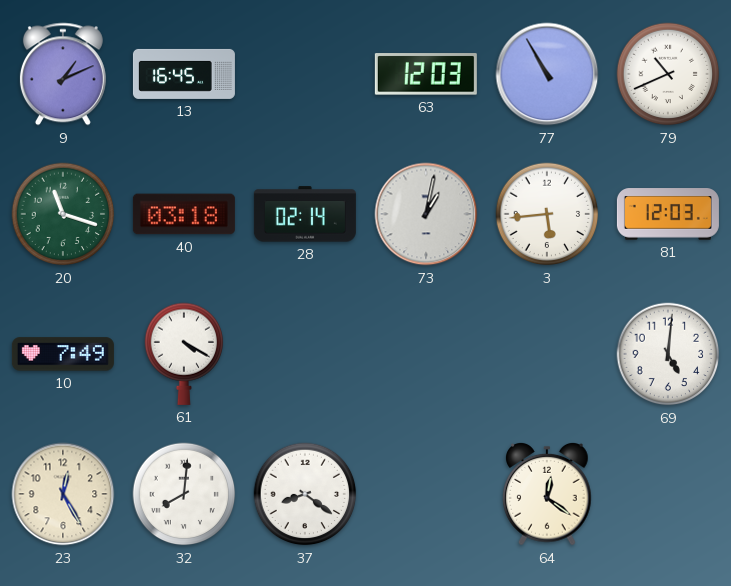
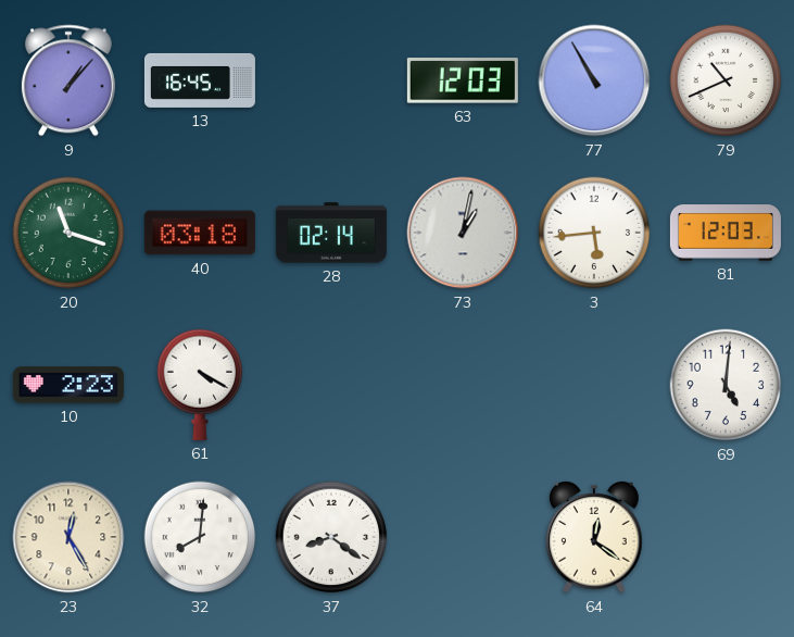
9: 1:11 -> 1:07
10: 7:49 -> 2:23
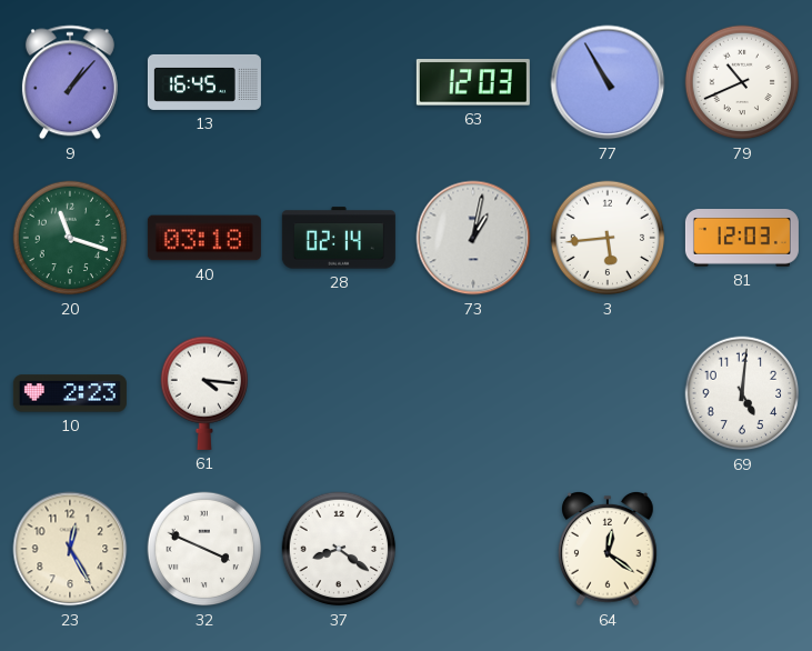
61: 4:20 -> 4:16
32: 8:01 -> 3:49
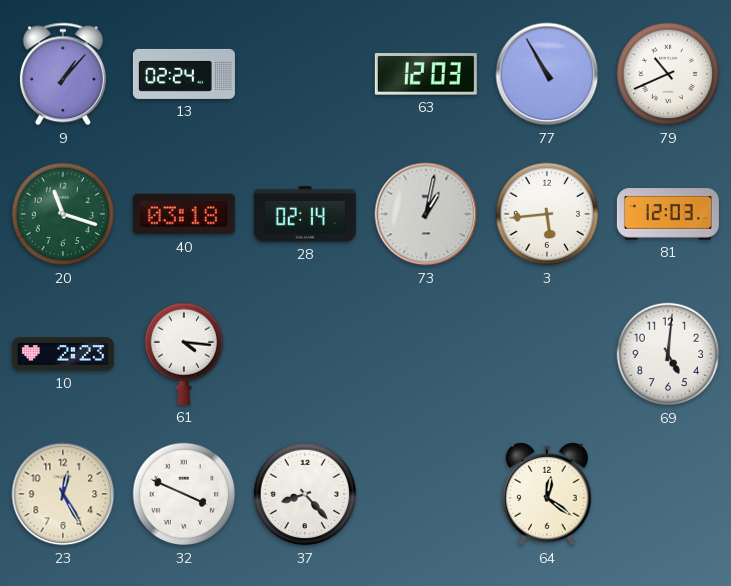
13: 16:45 -> 02:24
37: 8:21 -> 8:23
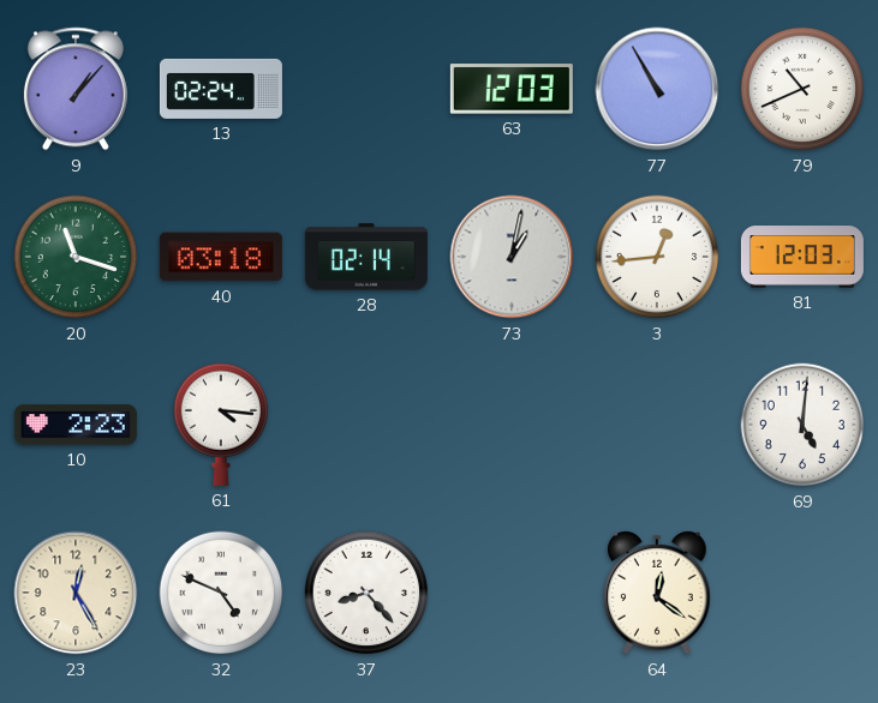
3: 5:44 -> 12:44
32: 3:49 -> 4:49
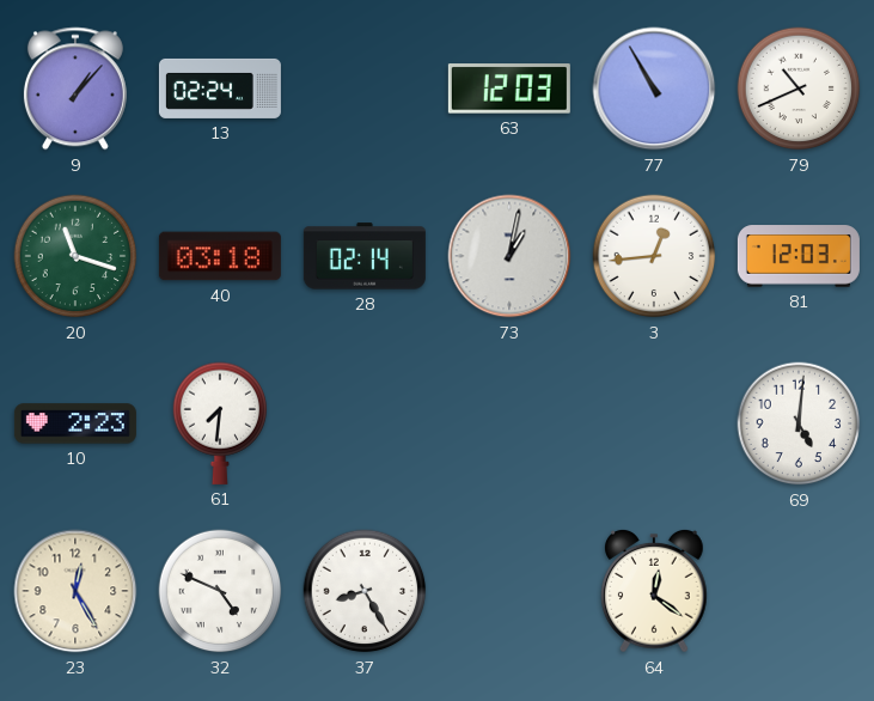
61: 4:16 -> 7:31
37: 8:23 -> 8:25
